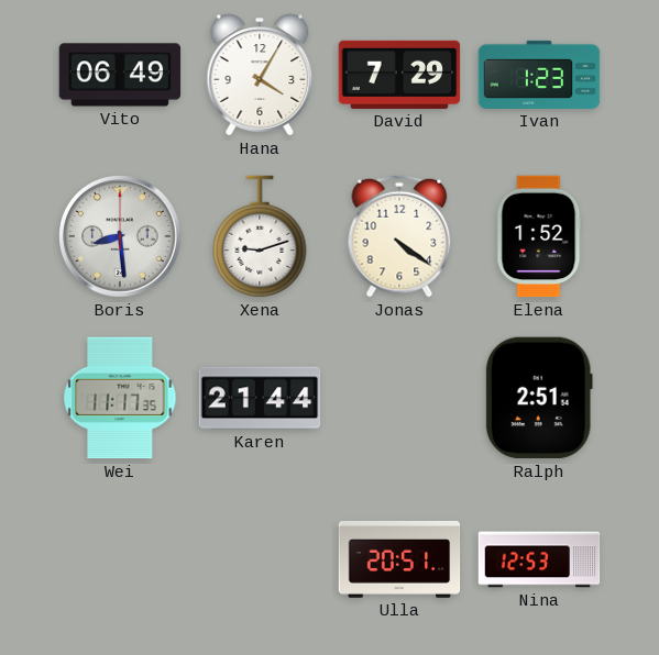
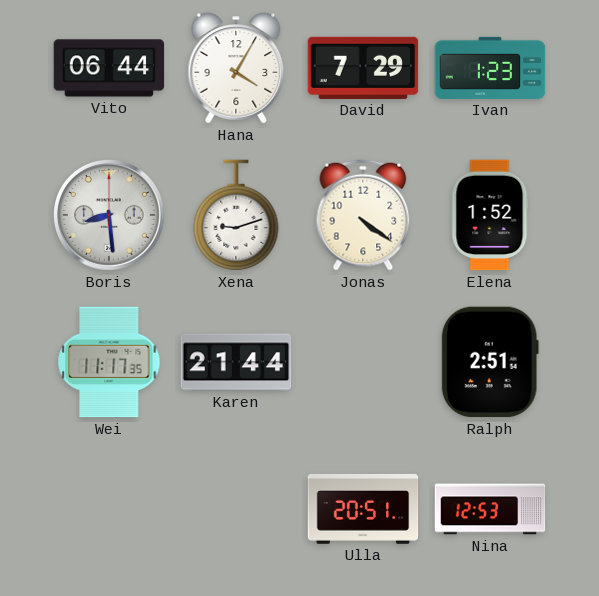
Vito: 06:49 -> 06:44
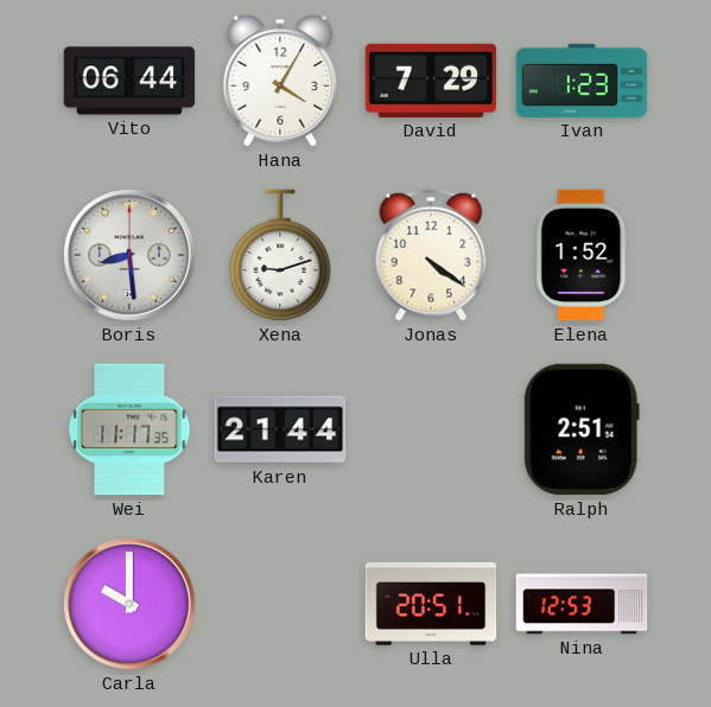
Carla: none -> 10:00
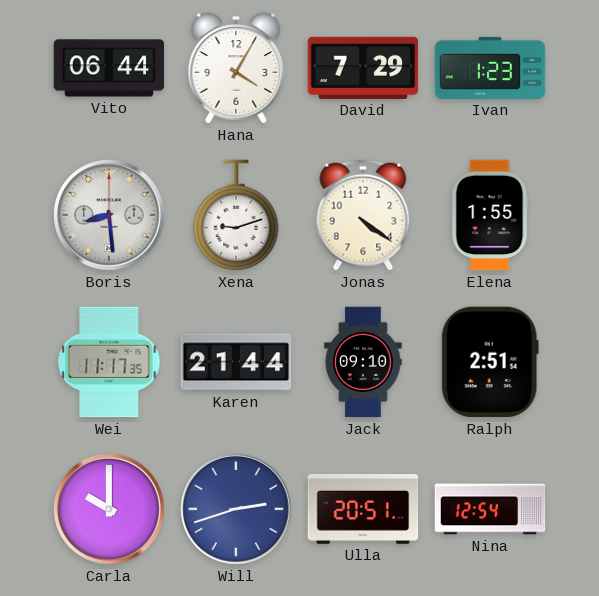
Elena: 1:52 -> 1:55
Jack: none -> 09:10
Will: none -> 2:42
Nina: 12:53 -> 12:54
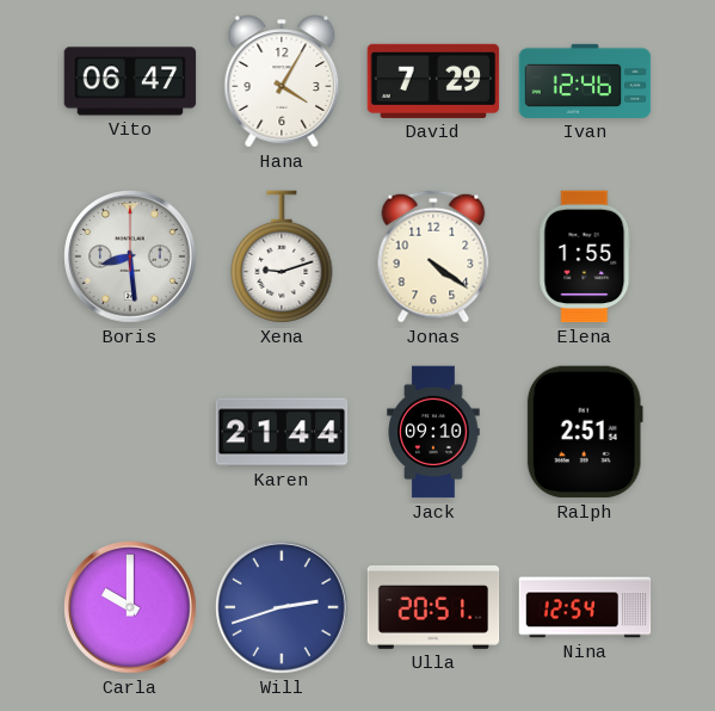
Vito: 06:44 -> 06:47
Ivan: 1:23 -> 12:46
Wei: 11:17 -> none
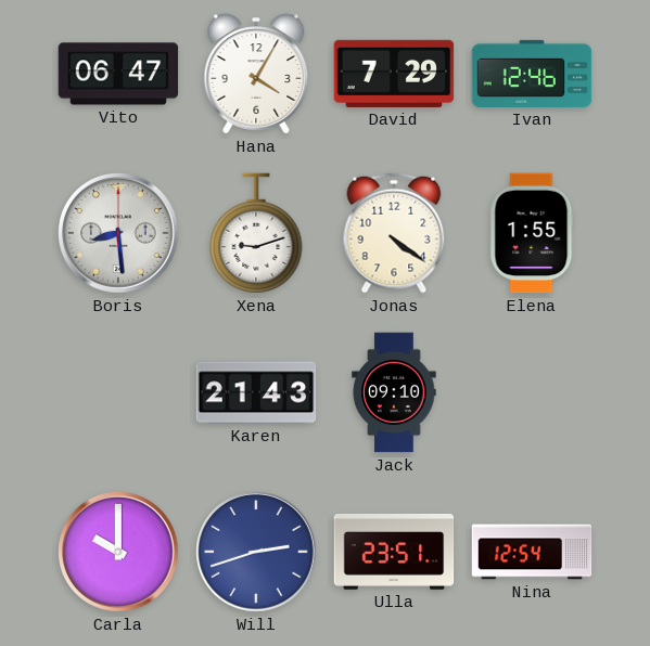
Karen: 21:44 -> 21:43
Ralph: 2:51 -> none
Ulla: 20:51 -> 23:51
